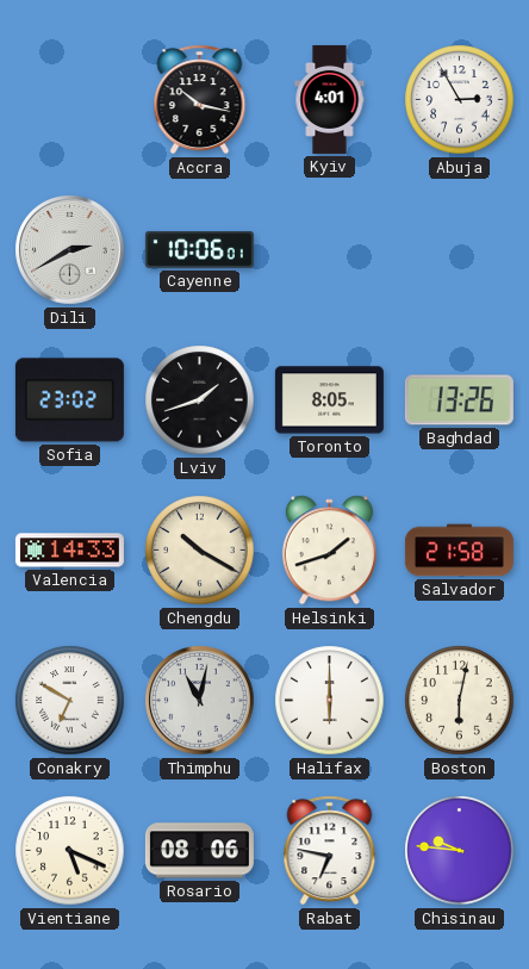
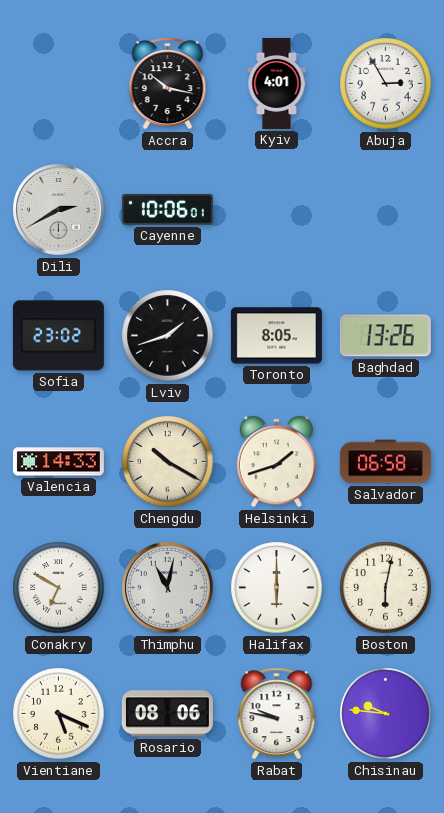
Salvador: 21:58 -> 06:58
Rabat: 6:47 -> 9:47
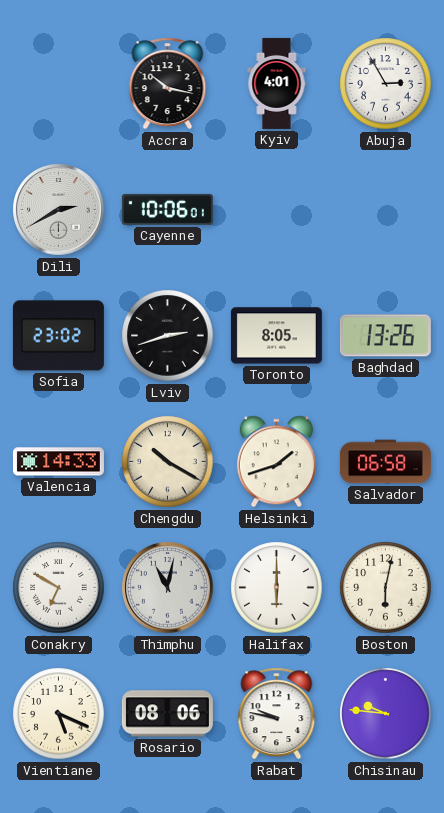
Lviv: 1:42 -> 2:42
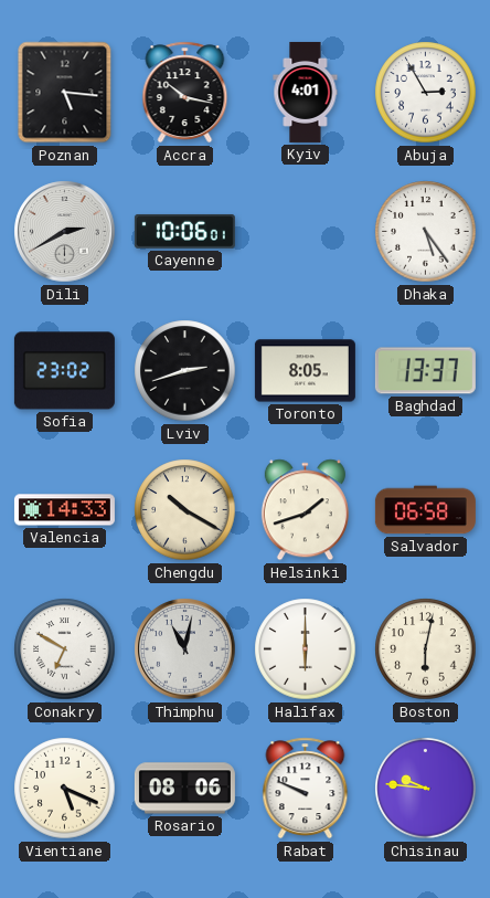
Poznan: none -> 5:16
Dhaka: none -> 5:24
Baghdad: 13:26 -> 13:37
Rabat: 9:47 -> 9:49
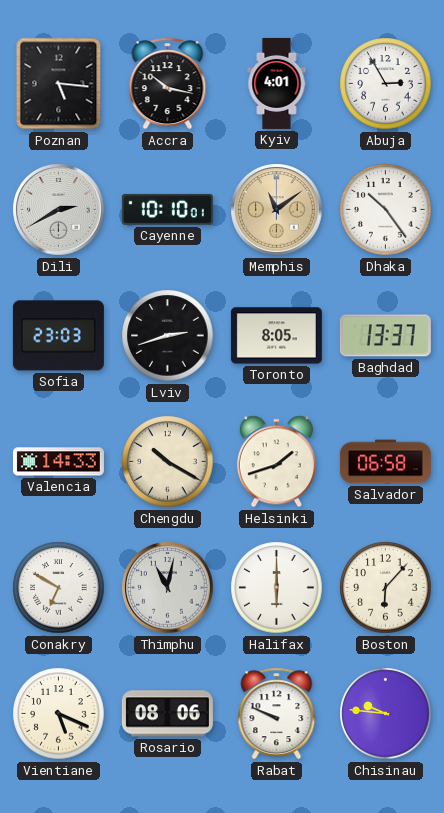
Cayenne: 10:06 -> 10:10
Memphis: none -> 11:09
Dhaka: 5:24 -> 10:24
Sofia: 23:02 -> 23:03
Boston: 6:02 -> 6:07
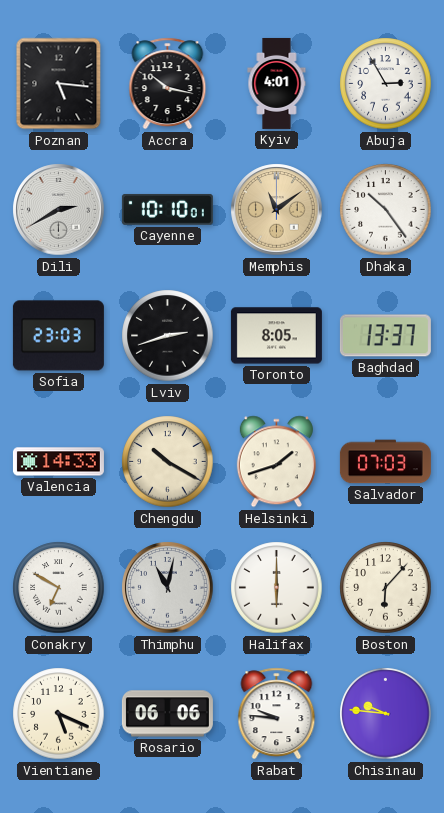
Salvador: 06:58 -> 07:03
Rosario: 08:06 -> 06:06
Rabat: 9:49 -> 9:46
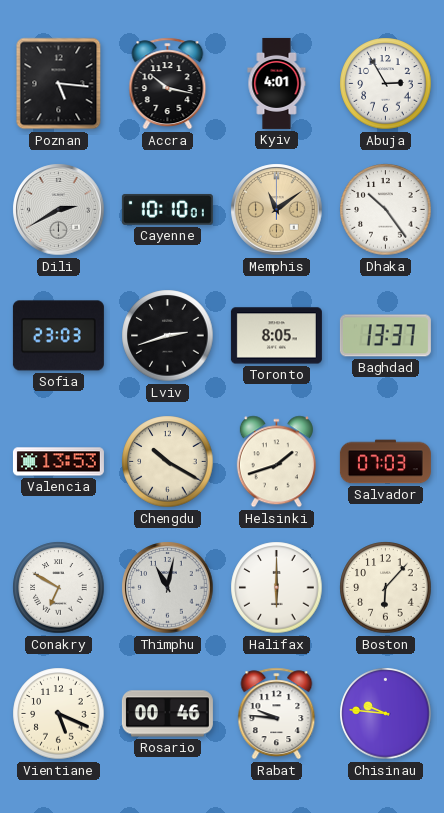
Valencia: 14:33 -> 13:53
Rosario: 06:06 -> 00:46
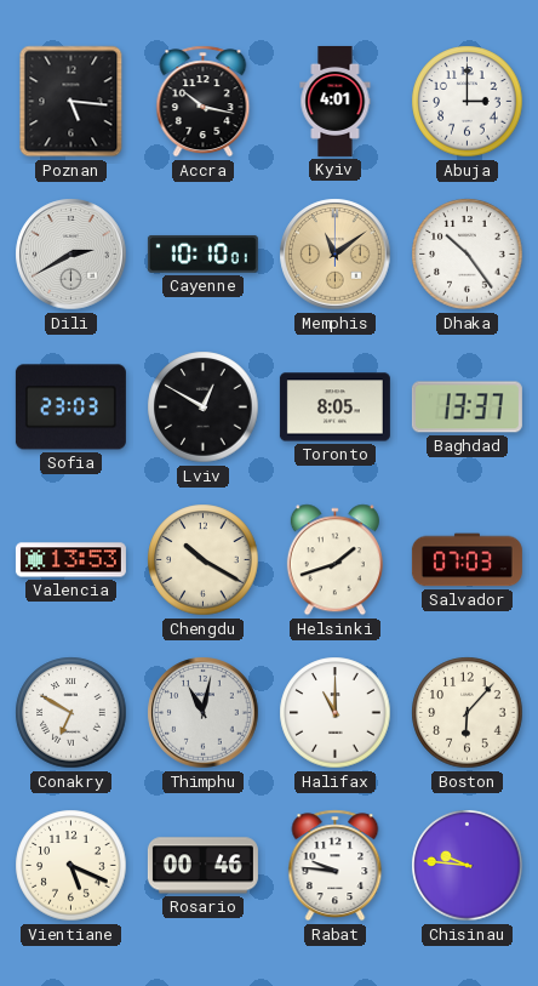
Abuja: 2:55 -> 3:00
Lviv: 2:42 -> 12:50
Halifax: 6:00 -> 11:00
